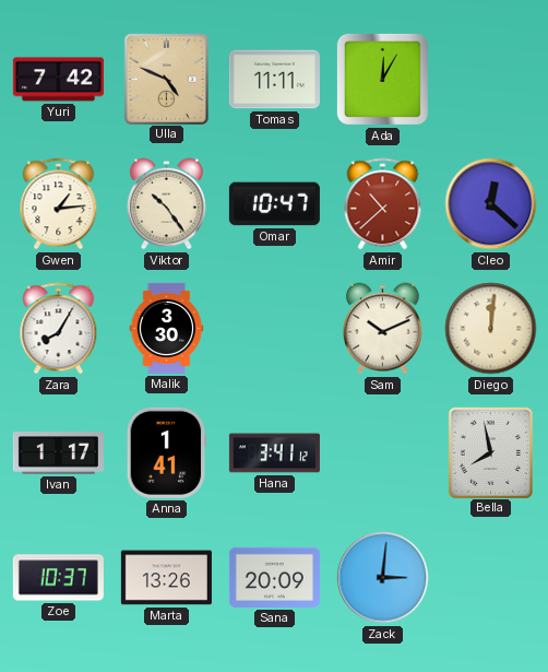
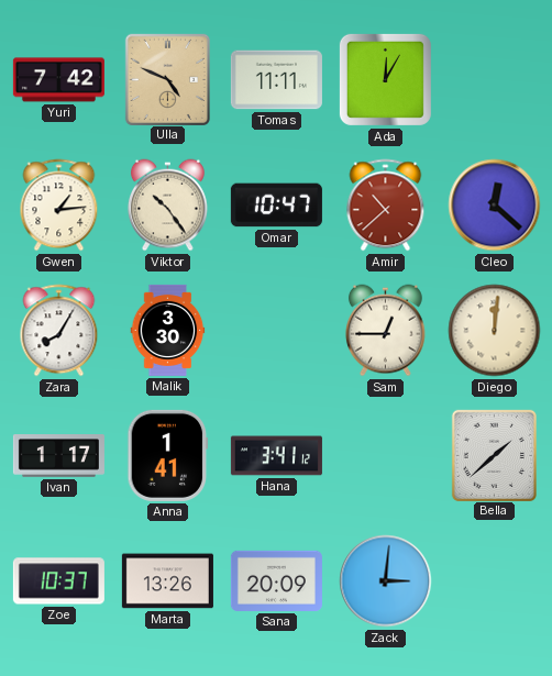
Sam: 10:11 -> 12:45
Bella: 7:58 -> 1:38
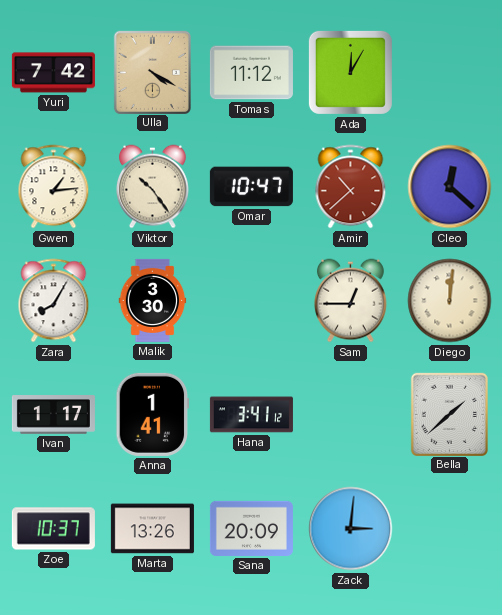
Ulla: 4:49 -> 4:20
Tomas: 11:11 -> 11:12
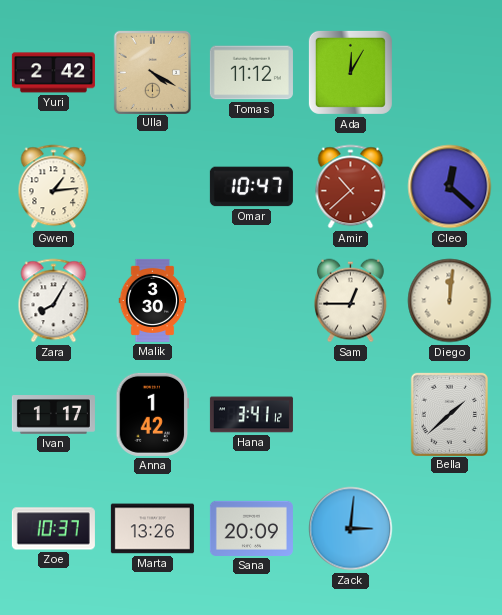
Yuri: 7:42 -> 2:42
Viktor: 10:24 -> none
Anna: 1:41 -> 1:42
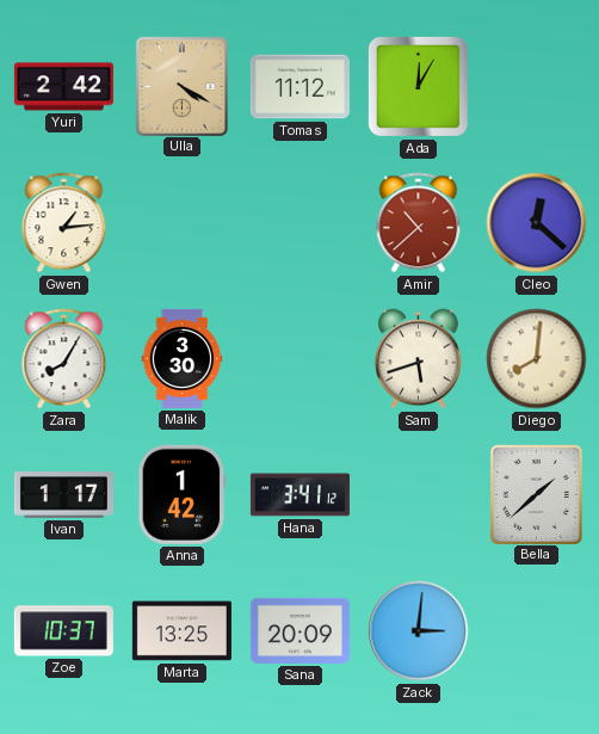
Omar: 10:47 -> none
Sam: 12:45 -> 5:42
Diego: 12:01 -> 8:01
Marta: 13:26 -> 13:25
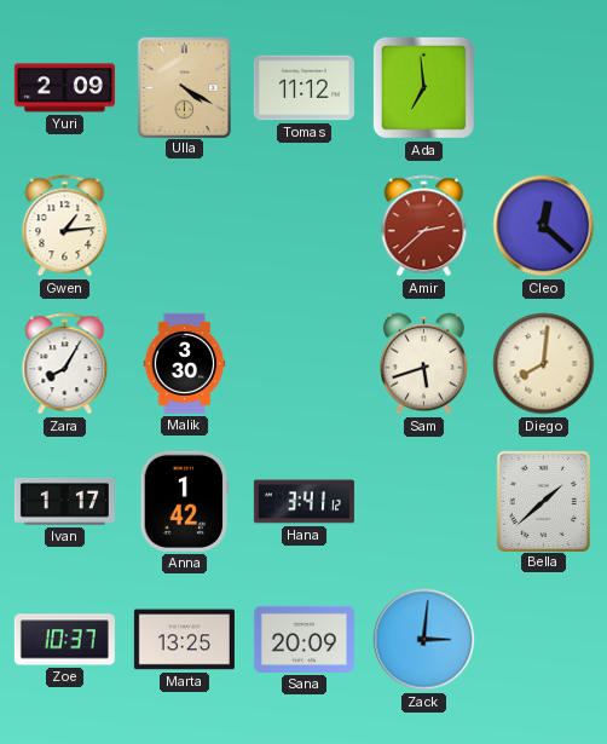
Yuri: 2:42 -> 2:09
Ada: 12:05 -> 6:59
Amir: 10:38 -> 2:38
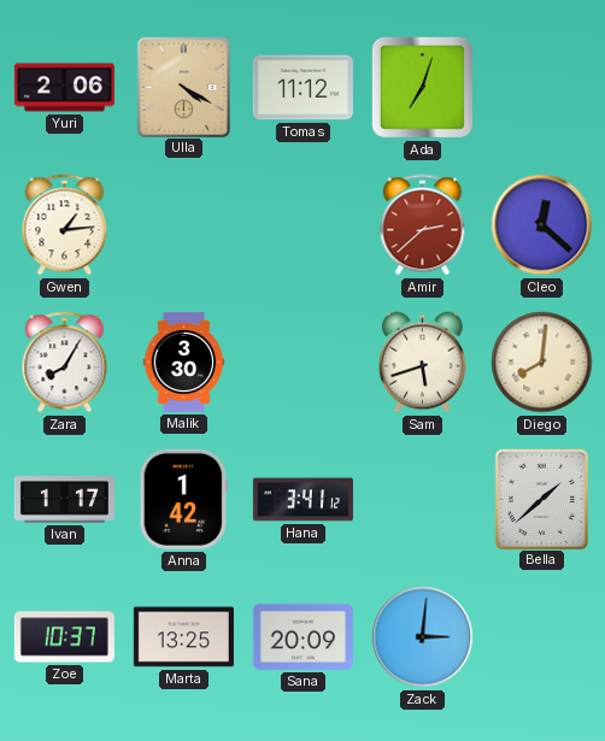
Yuri: 2:09 -> 2:06
Ada: 6:59 -> 7:03
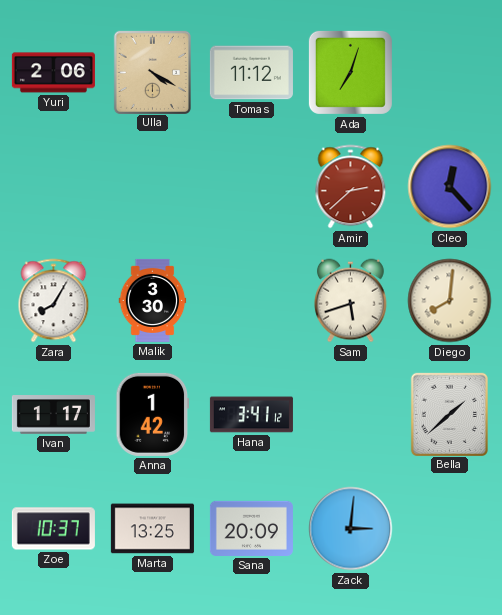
Gwen: 1:14 -> none
Cleo: 12:22 -> 12:23
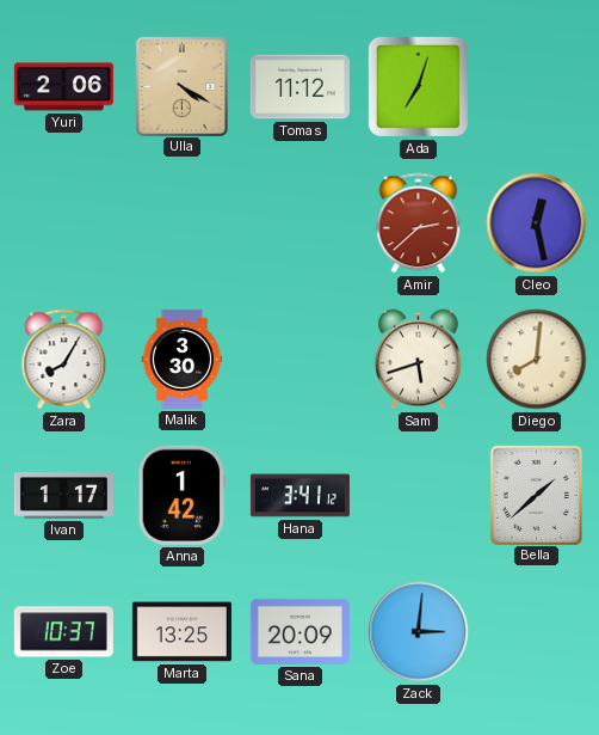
Cleo: 12:23 -> 12:28
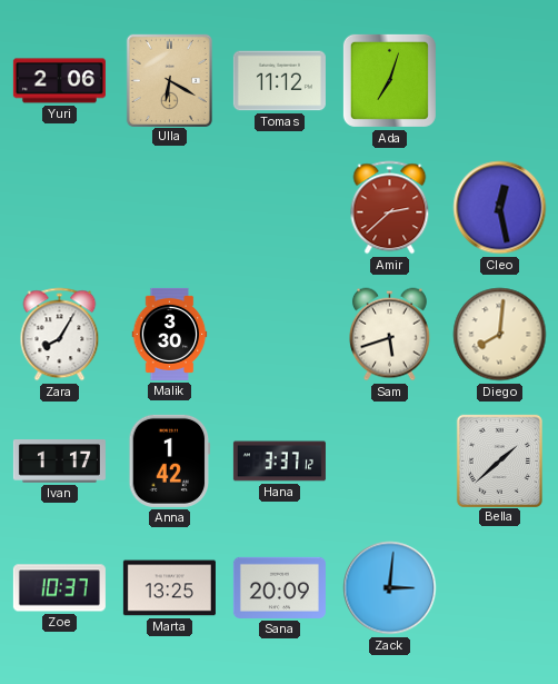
Ulla: 4:20 -> 6:20
Hana: 3:41 -> 3:37
